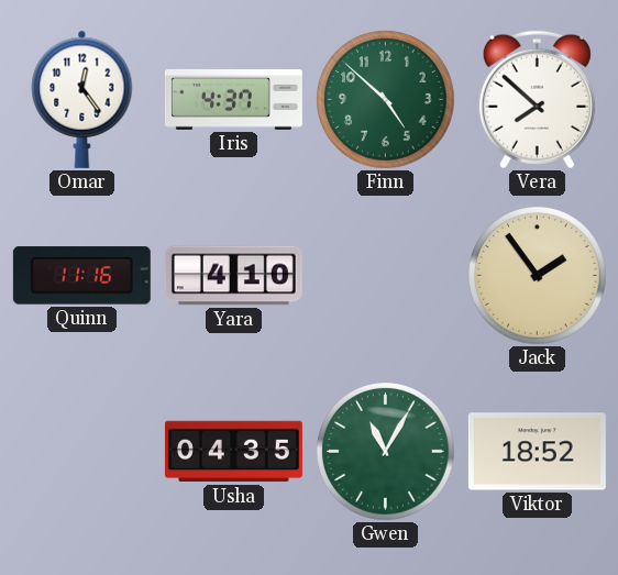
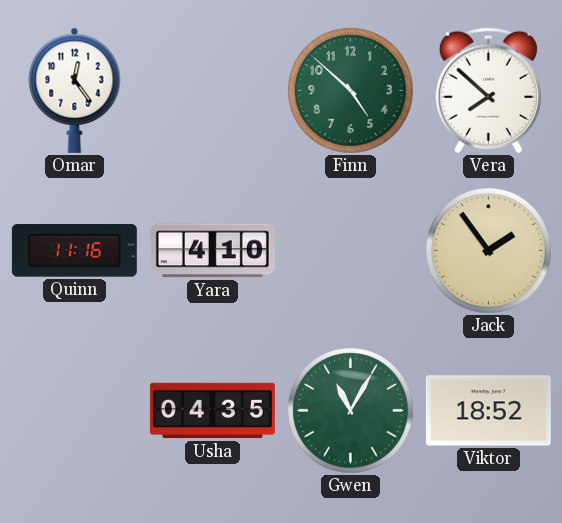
Iris: 4:37 -> none
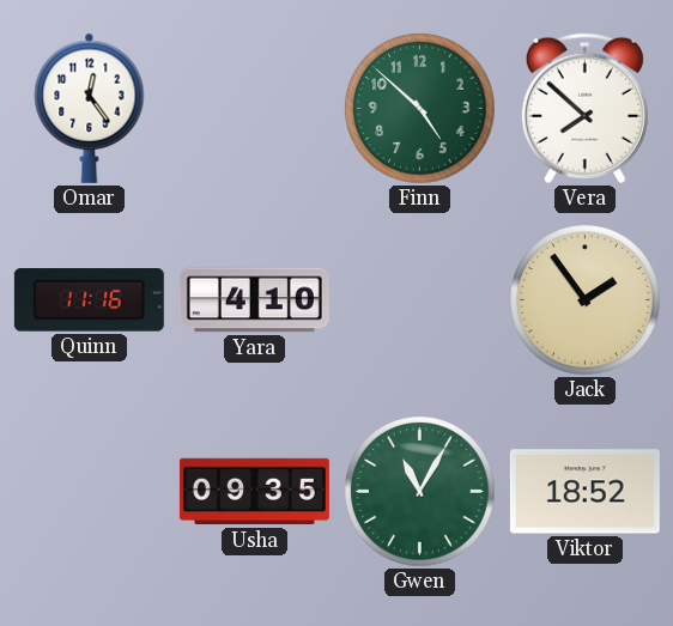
Usha: 04:35 -> 09:35
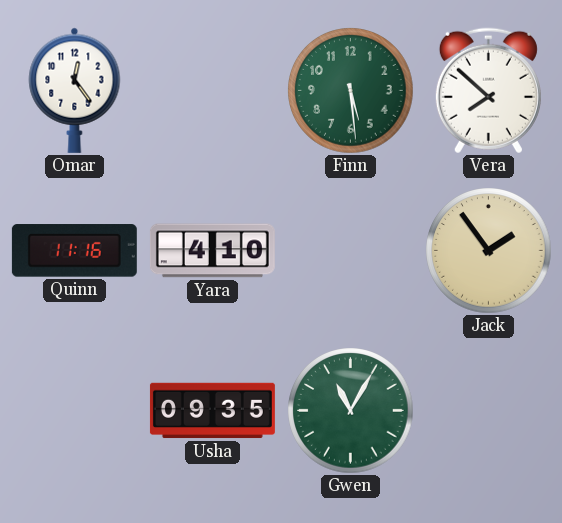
Finn: 4:52 -> 5:29
Viktor: 18:52 -> none
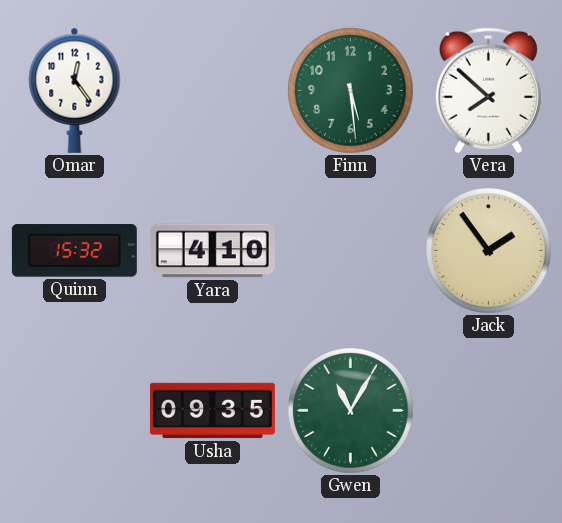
Quinn: 11:16 -> 15:32
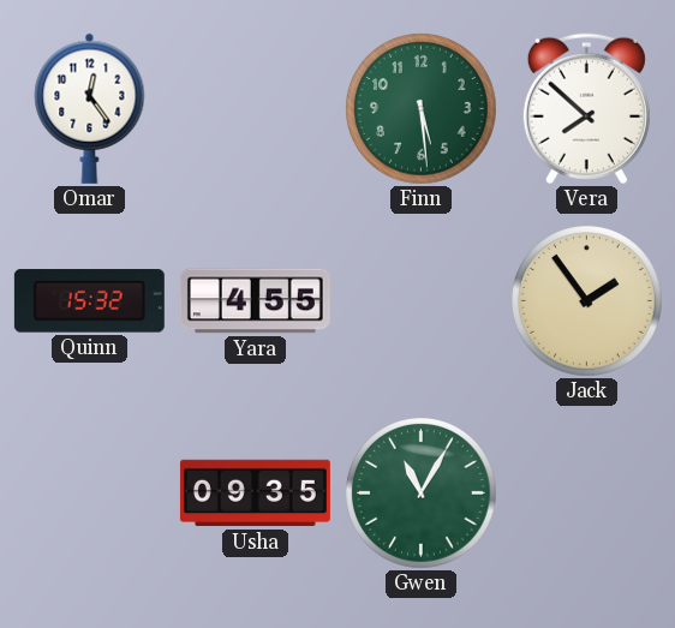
Yara: 4:10 -> 4:55
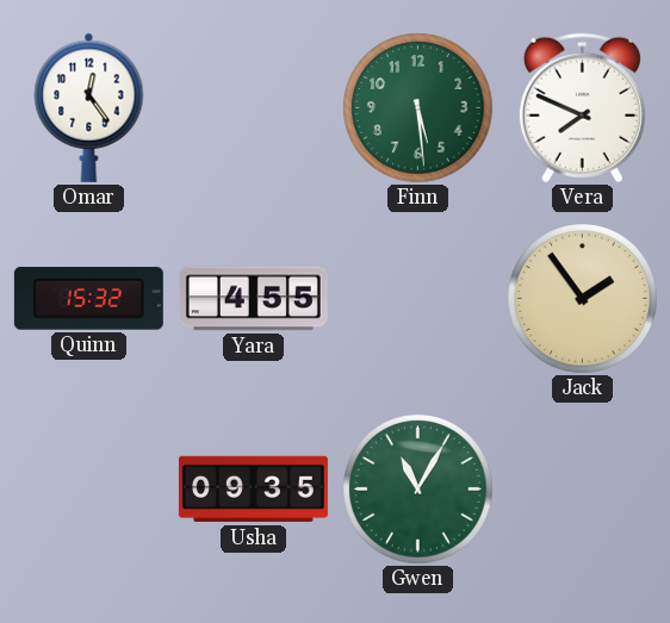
Vera: 7:52 -> 7:49
